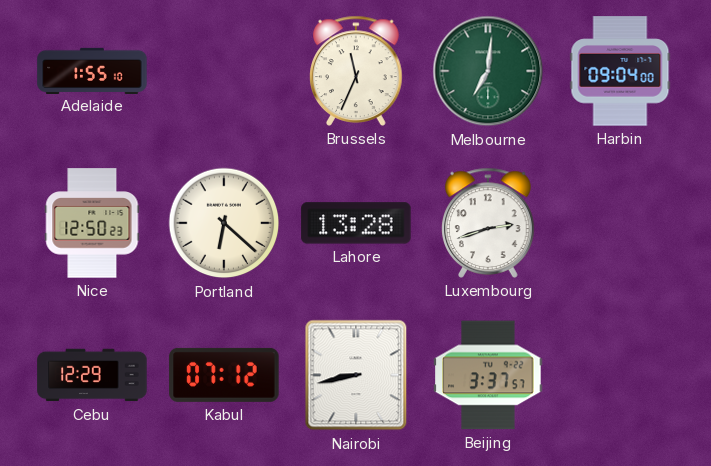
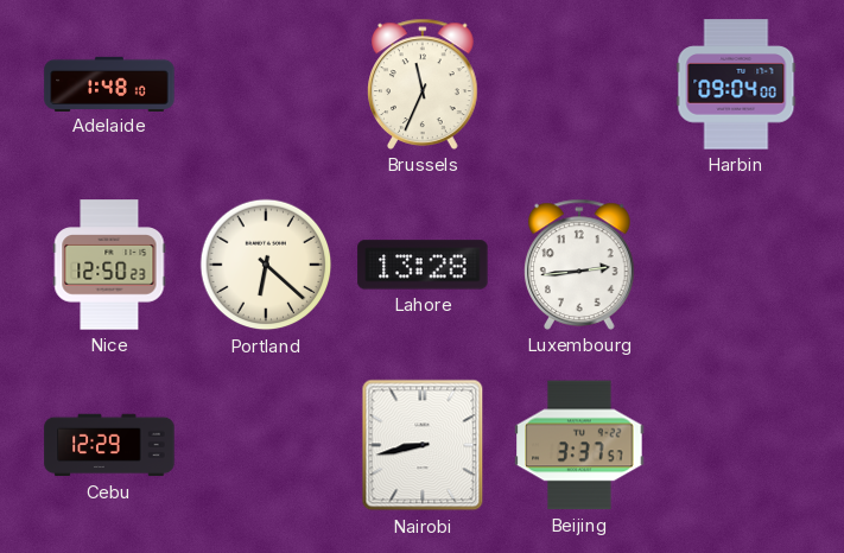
Adelaide: 1:55 -> 1:48
Melbourne: 7:01 -> none
Luxembourg: 2:42 -> 2:44
Kabul: 07:12 -> none
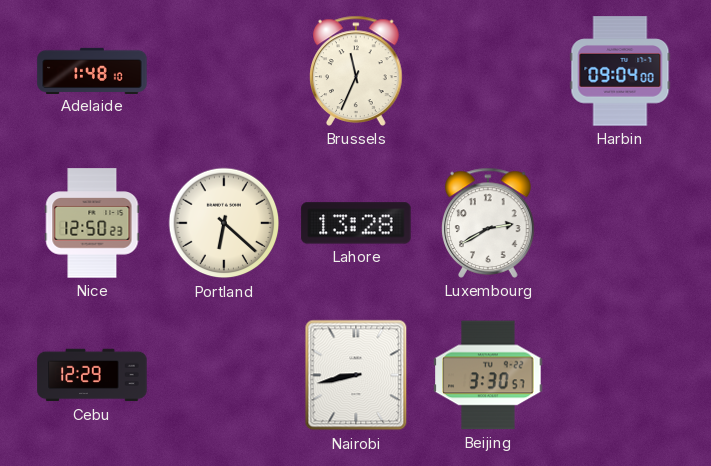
Luxembourg: 2:44 -> 2:40
Beijing: 3:37 -> 3:30
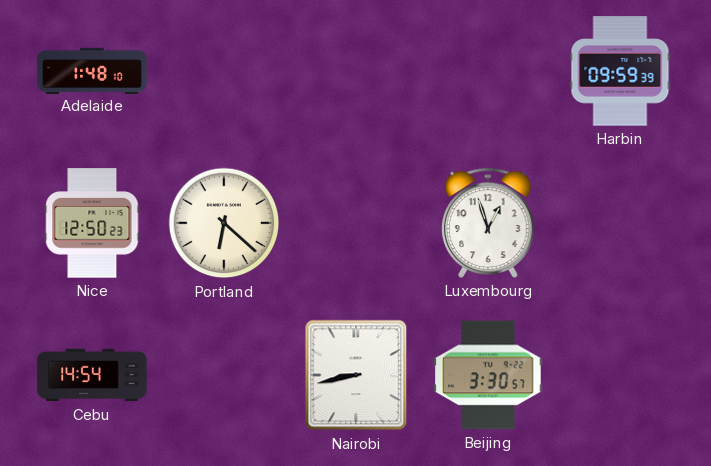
Brussels: 11:34 -> none
Harbin: 09:04 -> 09:59
Lahore: 13:28 -> none
Luxembourg: 2:40 -> 12:57
Cebu: 12:29 -> 14:54
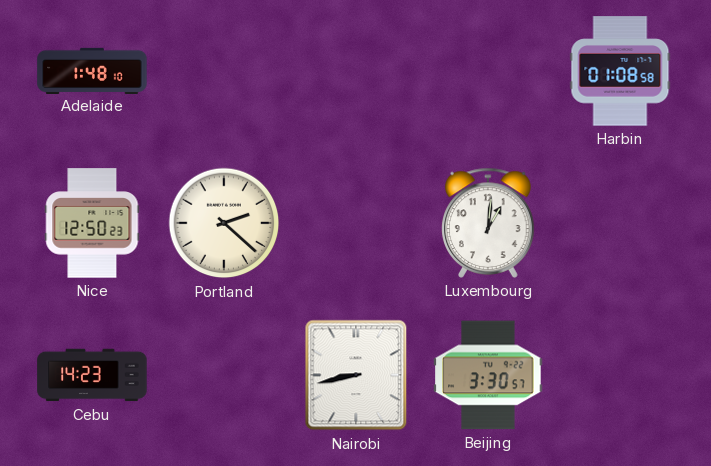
Harbin: 09:59 -> 01:08
Portland: 6:22 -> 2:22
Luxembourg: 12:57 -> 1:01
Cebu: 14:54 -> 14:23
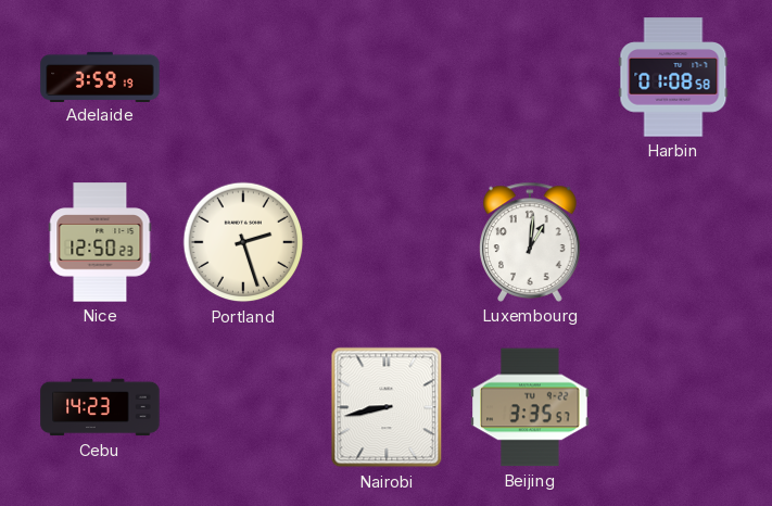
Adelaide: 1:48 -> 3:59
Portland: 2:22 -> 2:27
Beijing: 3:30 -> 3:35
